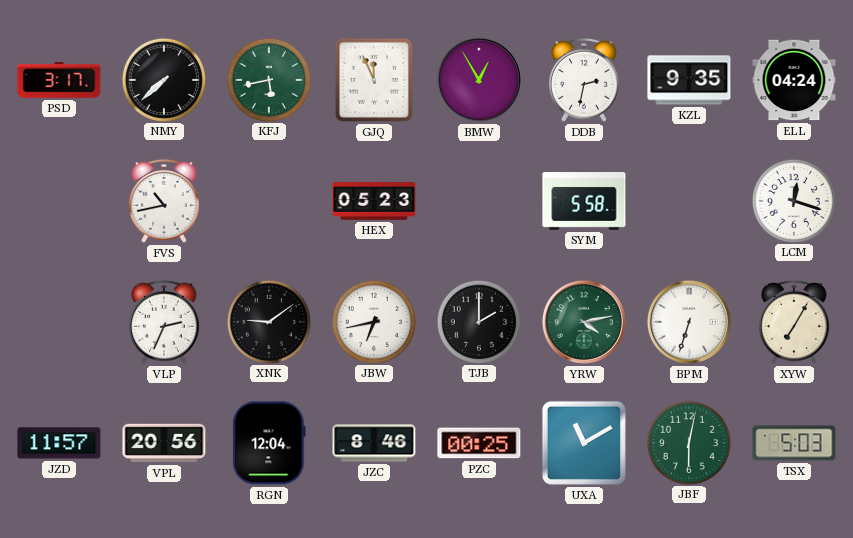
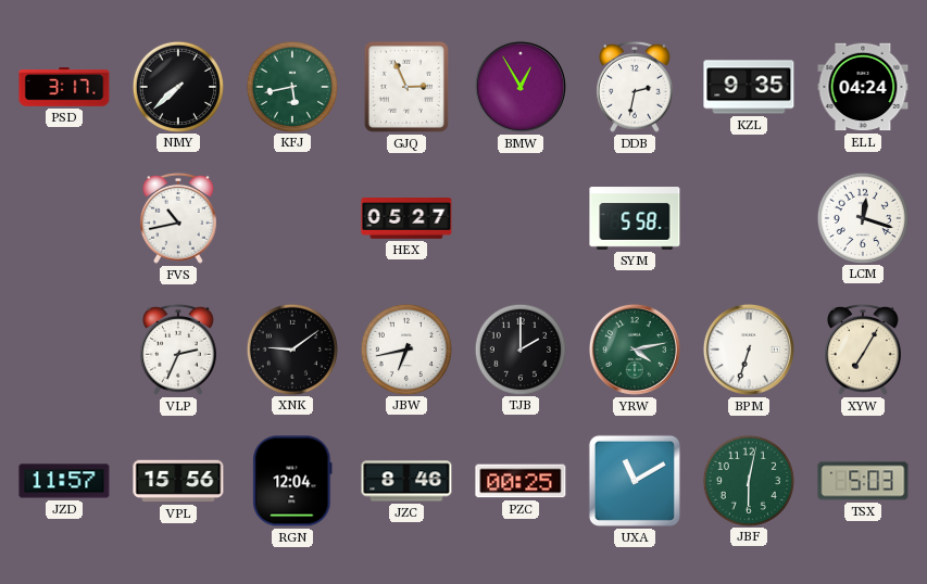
GJQ: 11:56 -> 2:56
HEX: 05:23 -> 05:27
VPL: 20:56 -> 15:56
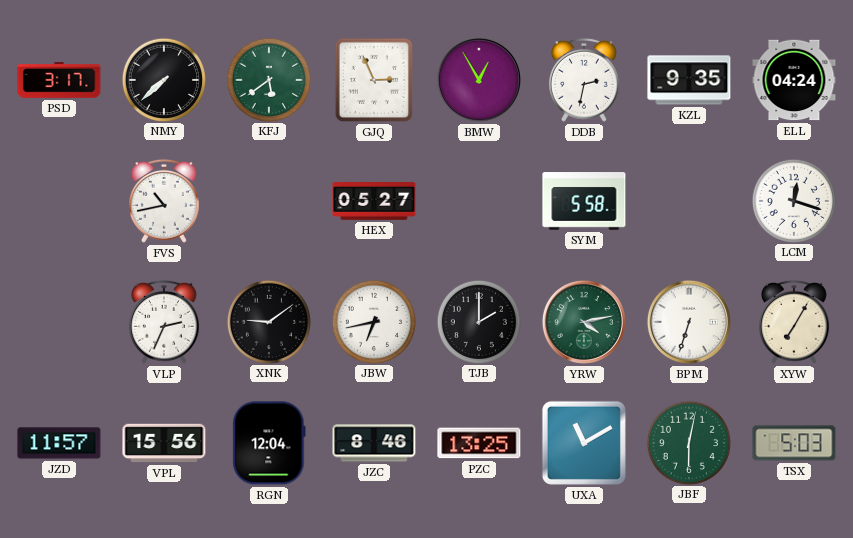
KFJ: 5:43 -> 5:39
PZC: 00:25 -> 13:25
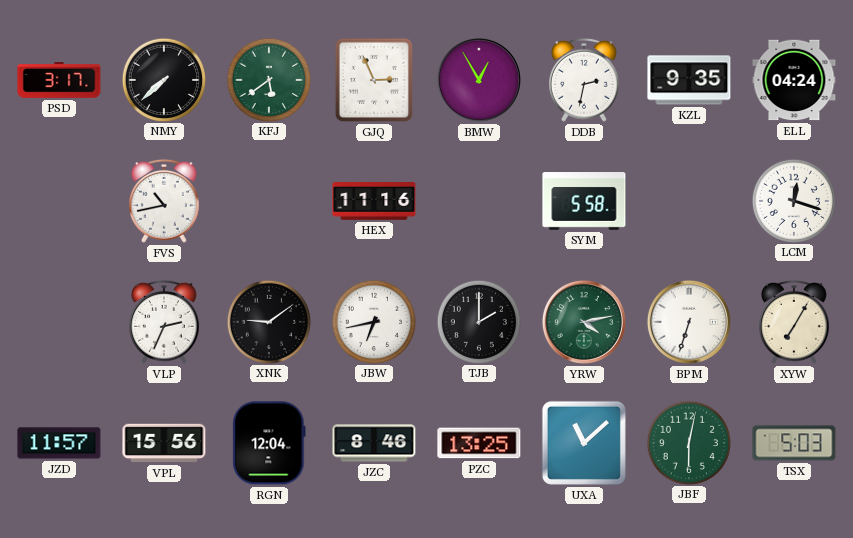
HEX: 05:27 -> 11:16
UXA: 11:10 -> 11:08
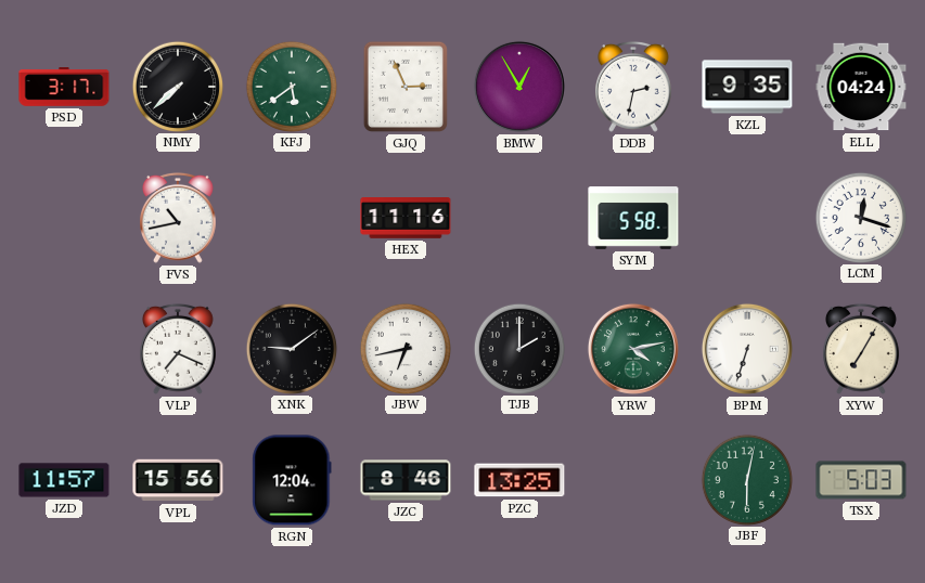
VLP: 2:34 -> 7:19
UXA: 11:08 -> none
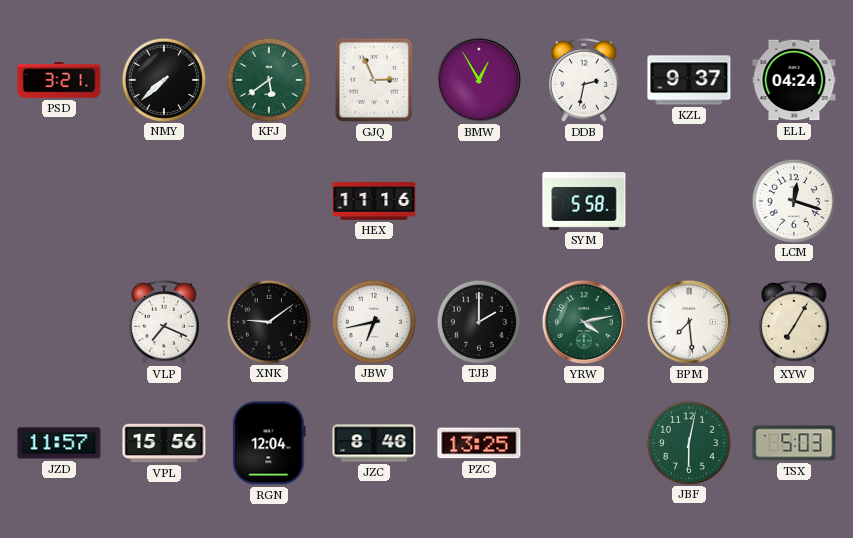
PSD: 3:17 -> 3:21
KZL: 9:35 -> 9:37
FVS: 10:43 -> none
BPM: 6:33 -> 7:29
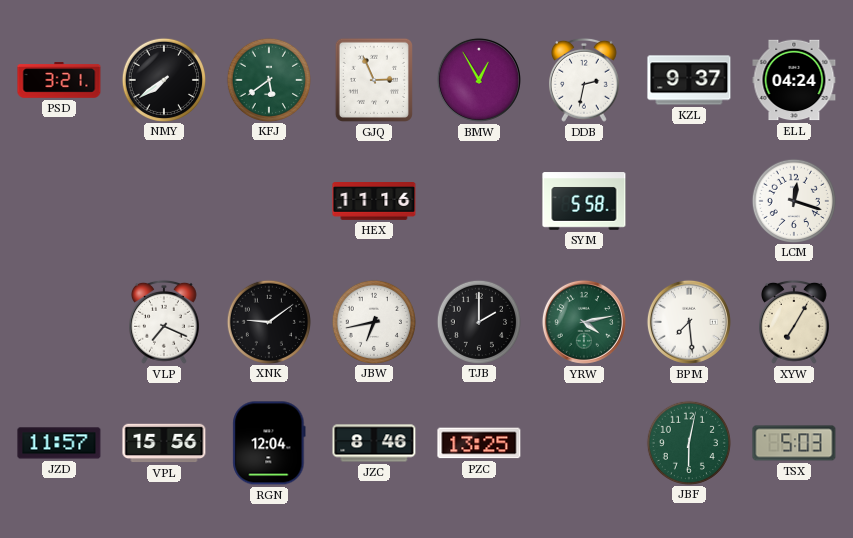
NMY: 7:38 -> 7:39
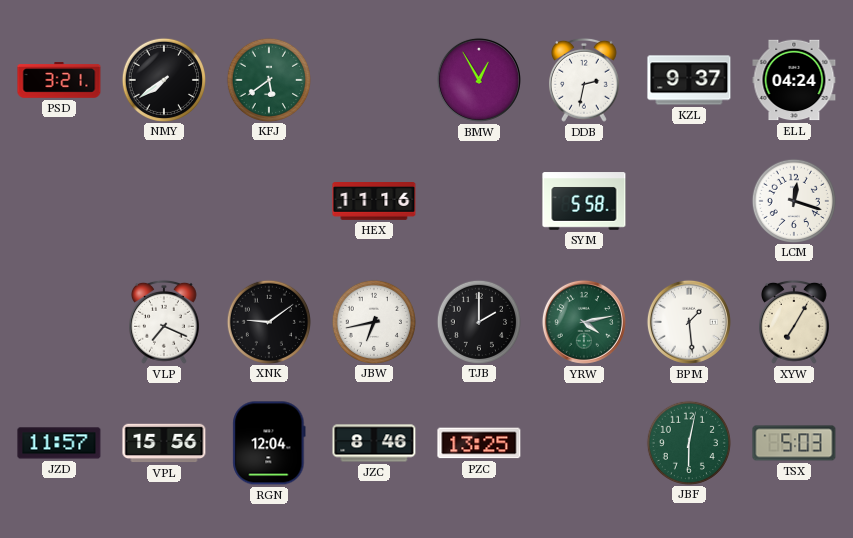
GJQ: 2:56 -> none
BPM: 7:29 -> 1:29
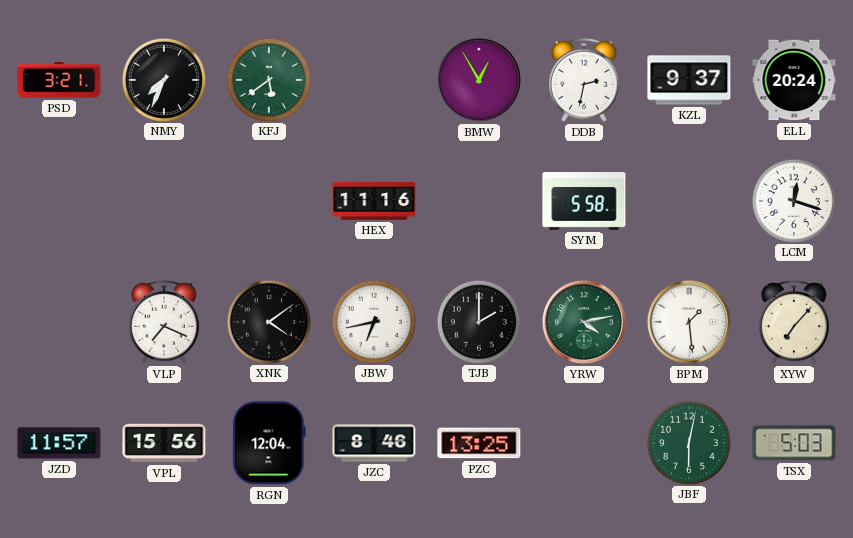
NMY: 7:39 -> 7:34
ELL: 04:24 -> 20:24
XNK: 9:09 -> 4:09
XYW: 7:05 -> 7:07
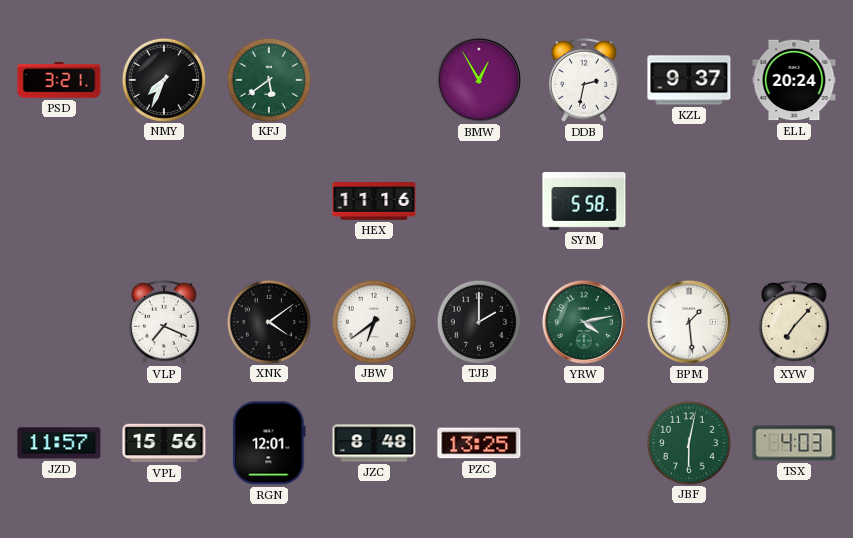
LCM: 12:18 -> none
JBW: 6:43 -> 6:39
RGN: 12:04 -> 12:01
JZC: 8:46 -> 8:48
TSX: 5:03 -> 4:03
